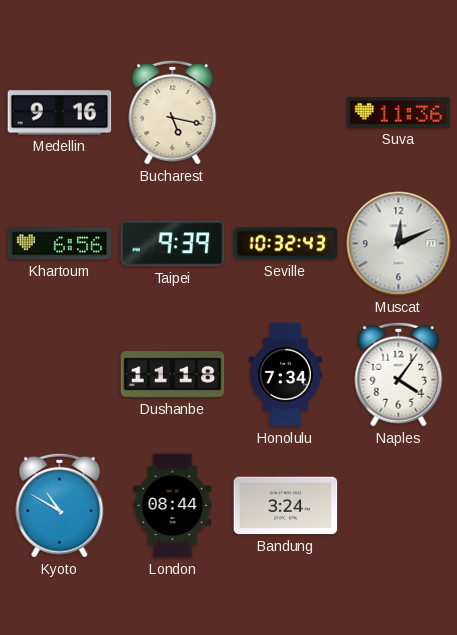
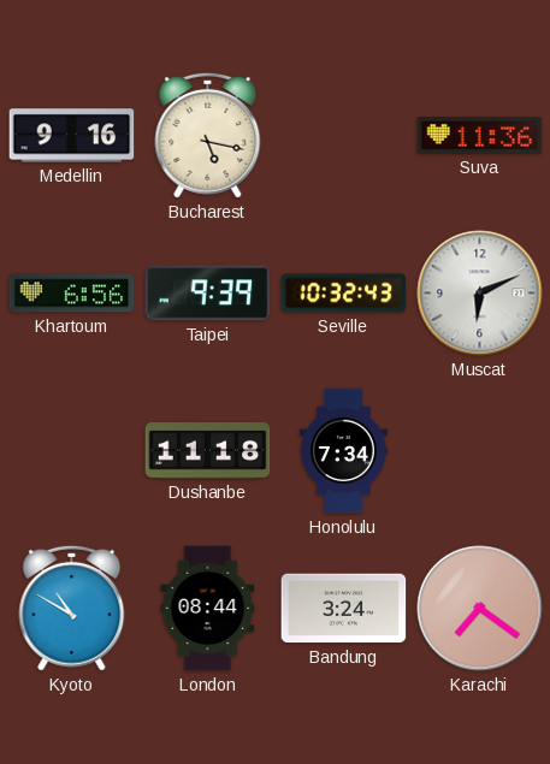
Muscat: 12:11 -> 6:11
Naples: 4:06 -> none
Karachi: none -> 7:21
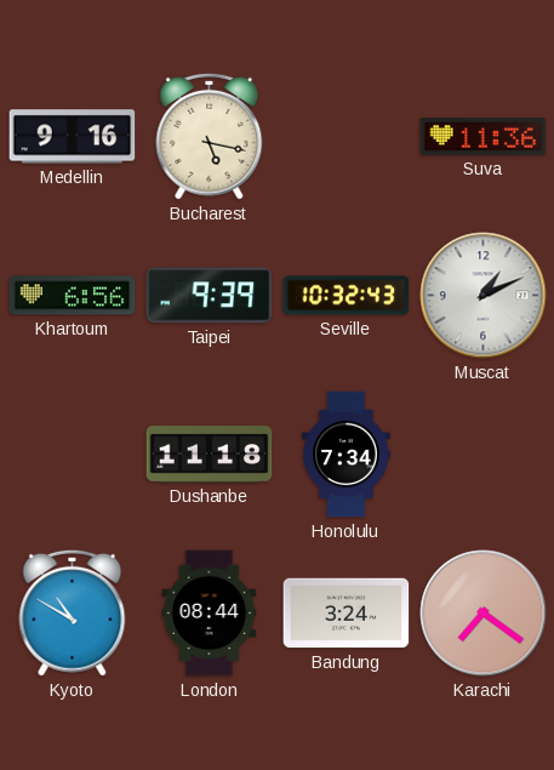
Muscat: 6:11 -> 1:11
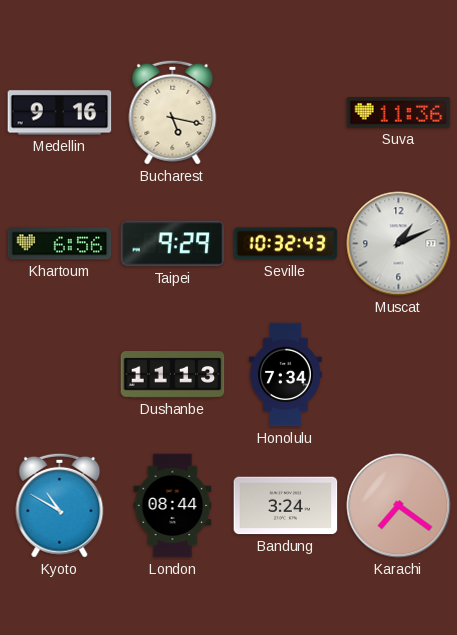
Taipei: 9:39 -> 9:29
Dushanbe: 11:18 -> 11:13
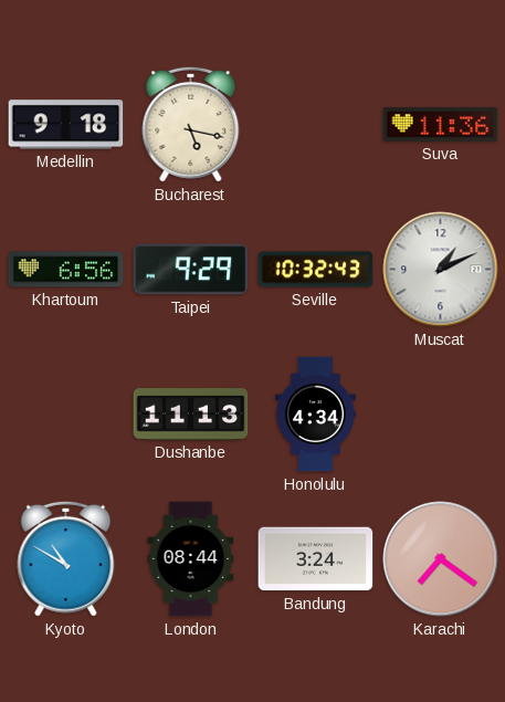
Medellin: 9:16 -> 9:18
Honolulu: 7:34 -> 4:34
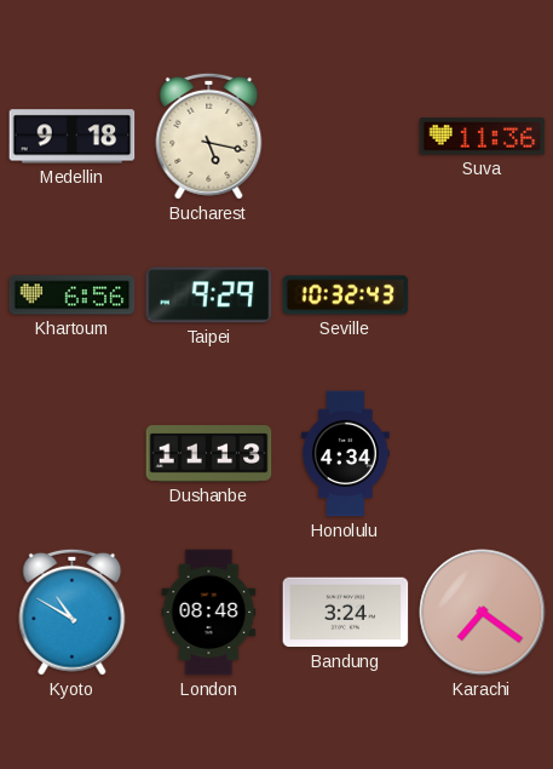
Muscat: 1:11 -> none
London: 08:44 -> 08:48
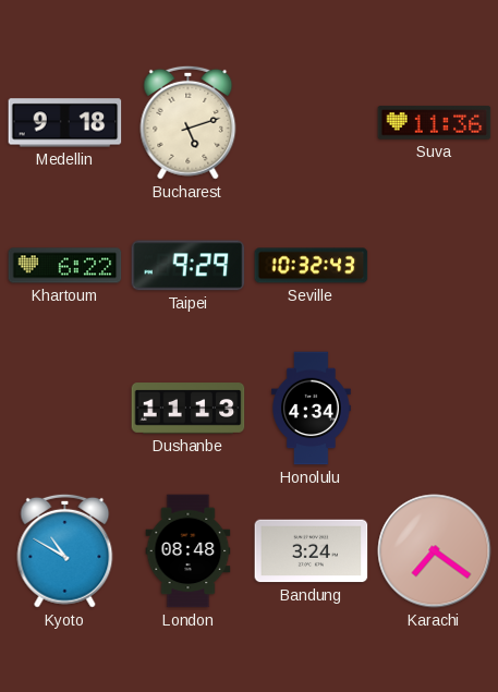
Bucharest: 5:17 -> 5:12
Khartoum: 6:56 -> 6:22
